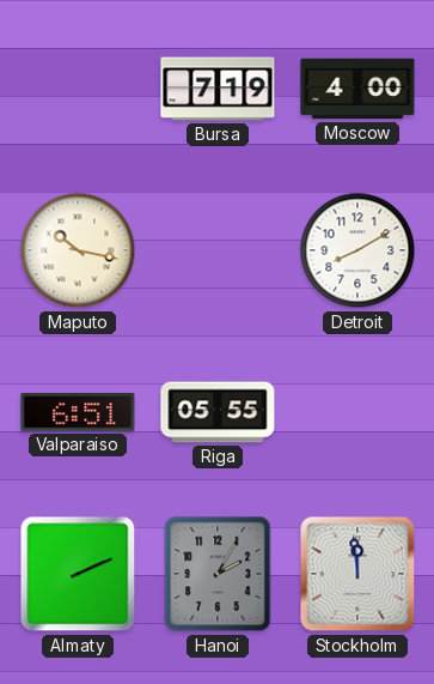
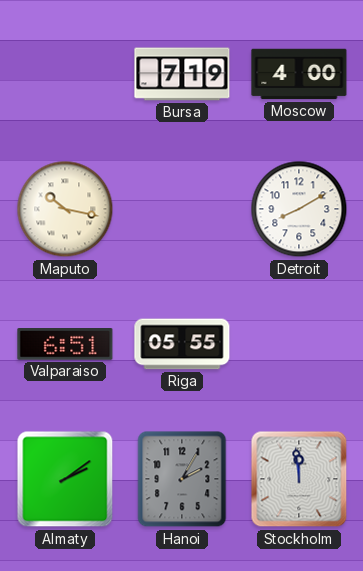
Almaty: 2:11 -> 2:09
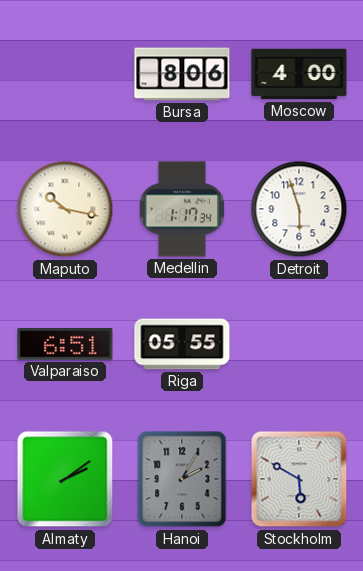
Bursa: 7:19 -> 8:06
Medellin: none -> 1:17
Detroit: 8:10 -> 5:57
Stockholm: 11:59 -> 5:50
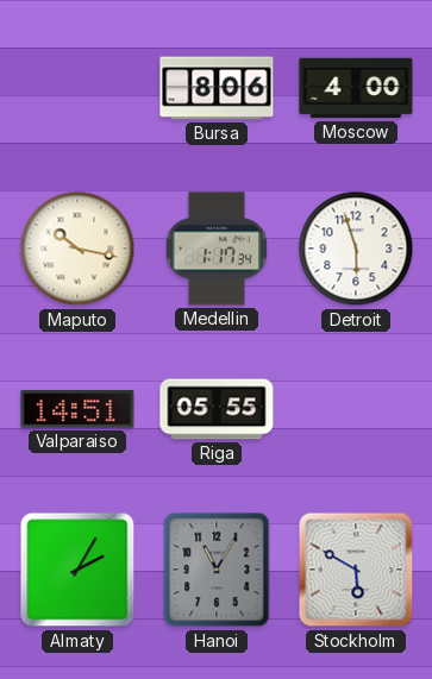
Valparaiso: 6:51 -> 14:51
Almaty: 2:09 -> 2:05
Hanoi: 2:05 -> 11:05
